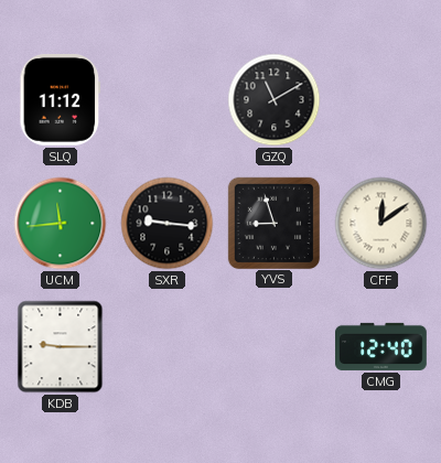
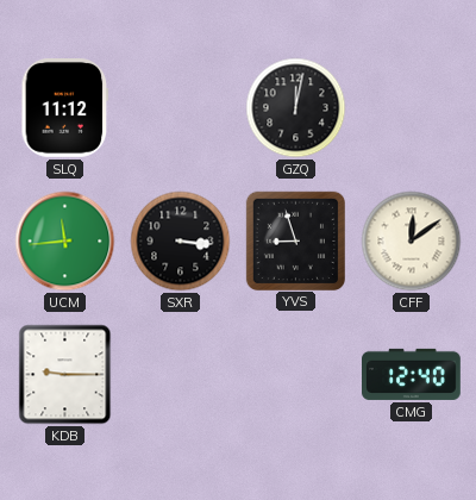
GZQ: 11:10 -> 12:02
SXR: 9:16 -> 3:16
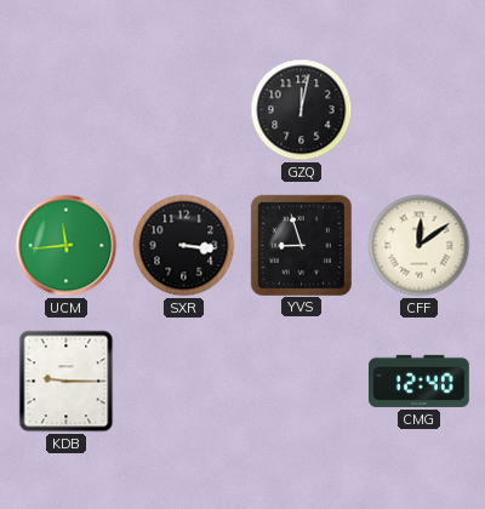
SLQ: 11:12 -> none
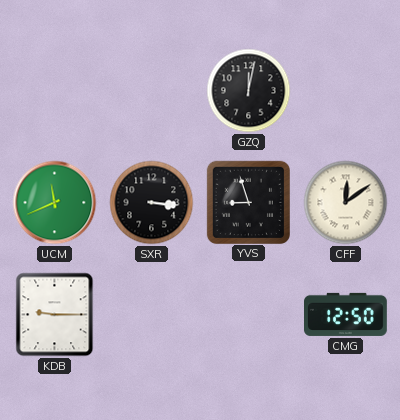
UCM: 11:44 -> 11:41
CMG: 12:40 -> 12:50
